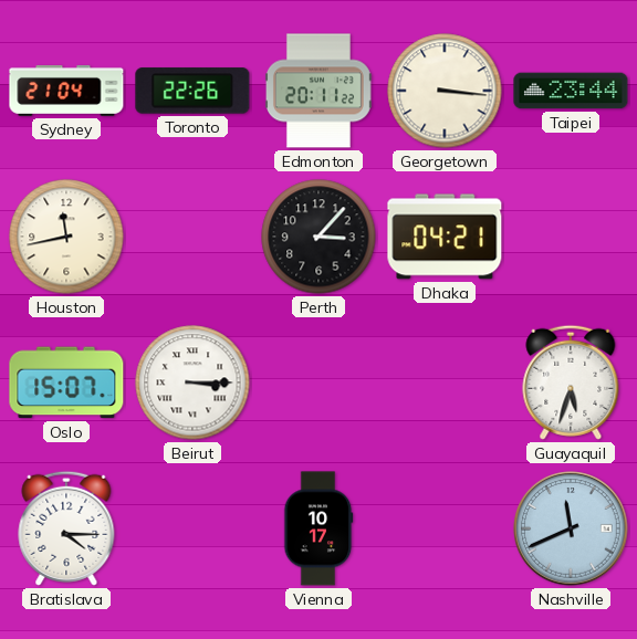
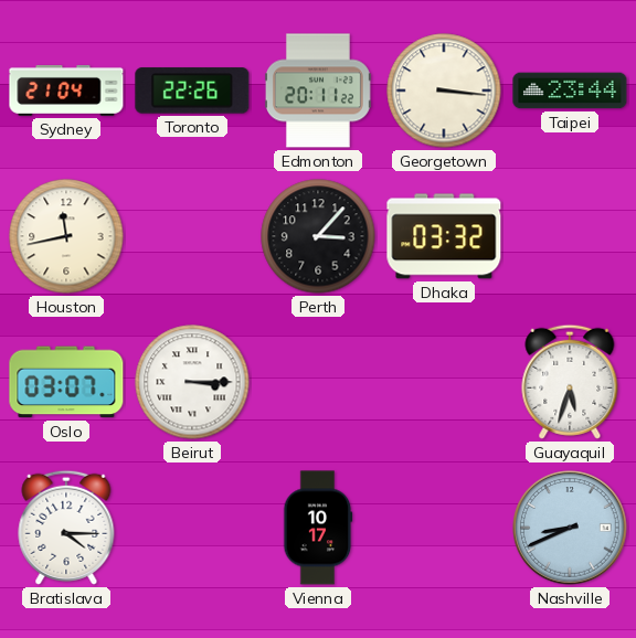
Dhaka: 04:21 -> 03:32
Oslo: 15:07 -> 03:07
Nashville: 11:41 -> 8:41
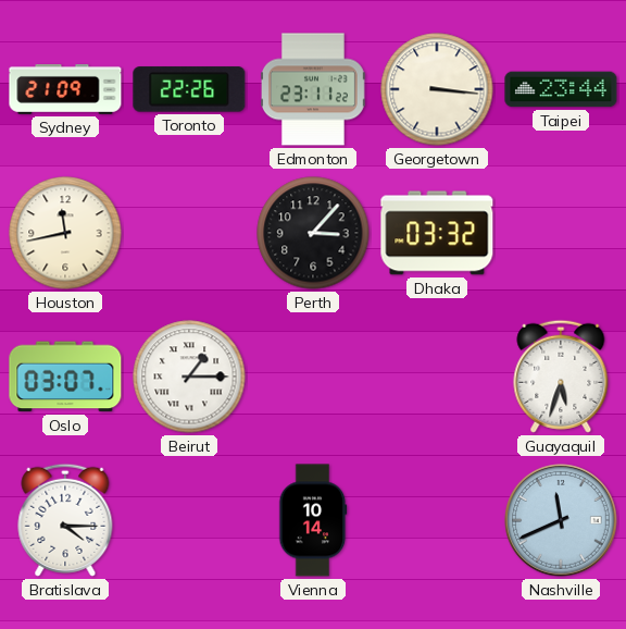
Sydney: 21:04 -> 21:09
Edmonton: 20:11 -> 23:11
Beirut: 3:15 -> 1:15
Vienna: 10:17 -> 10:14
Nashville: 8:41 -> 11:41
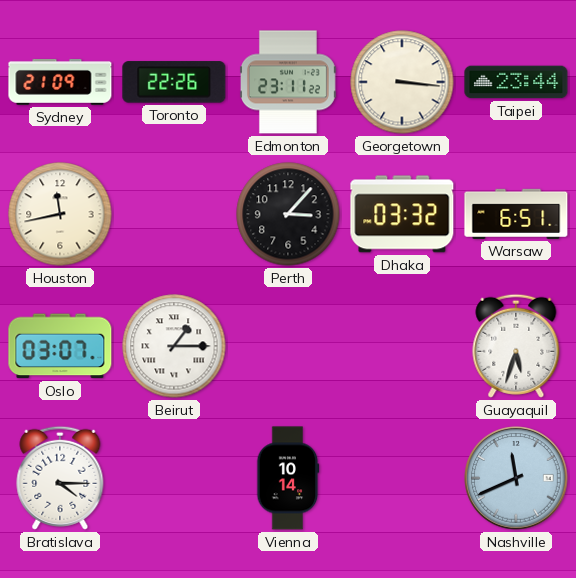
Warsaw: none -> 6:51
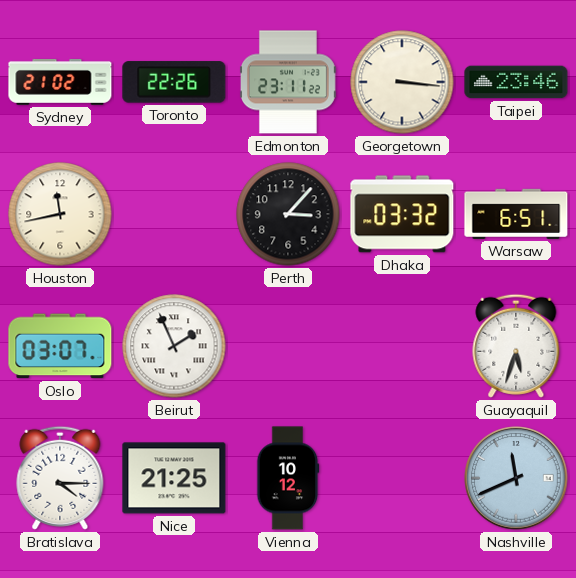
Sydney: 21:09 -> 21:02
Taipei: 23:44 -> 23:46
Beirut: 1:15 -> 1:56
Nice: none -> 21:25
Vienna: 10:14 -> 10:12
